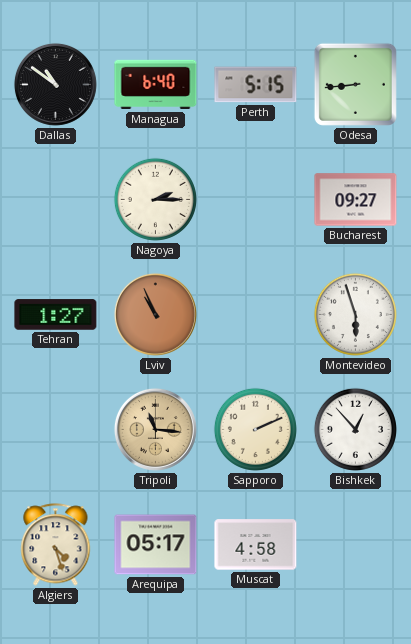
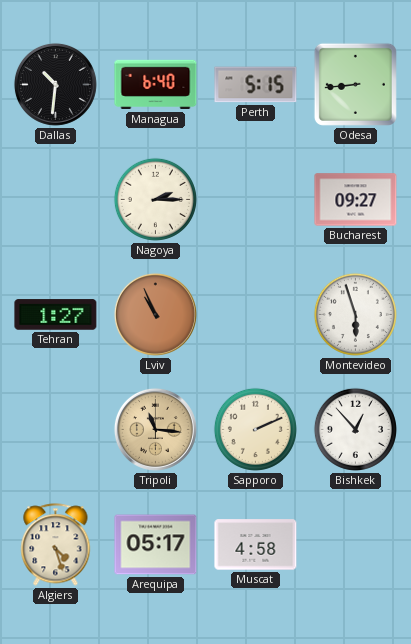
Dallas: 10:51 -> 10:31
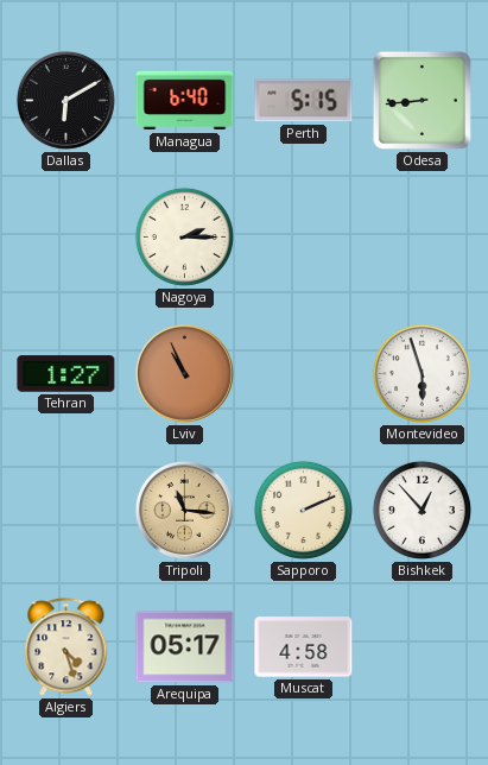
Dallas: 10:31 -> 6:10
Bucharest: 09:27 -> none
